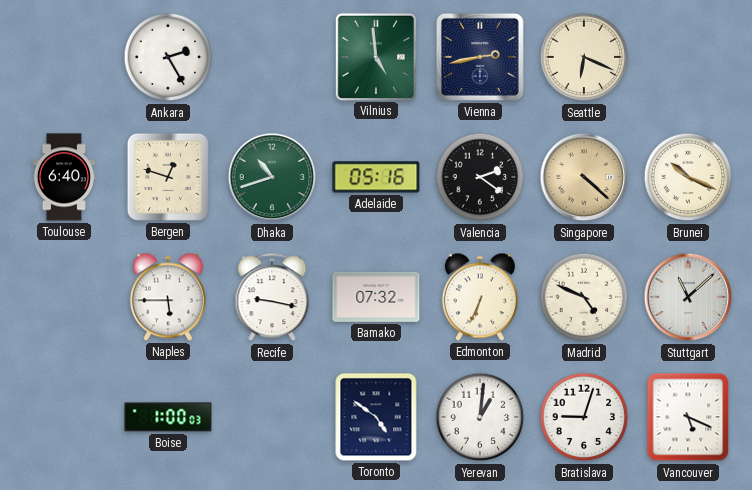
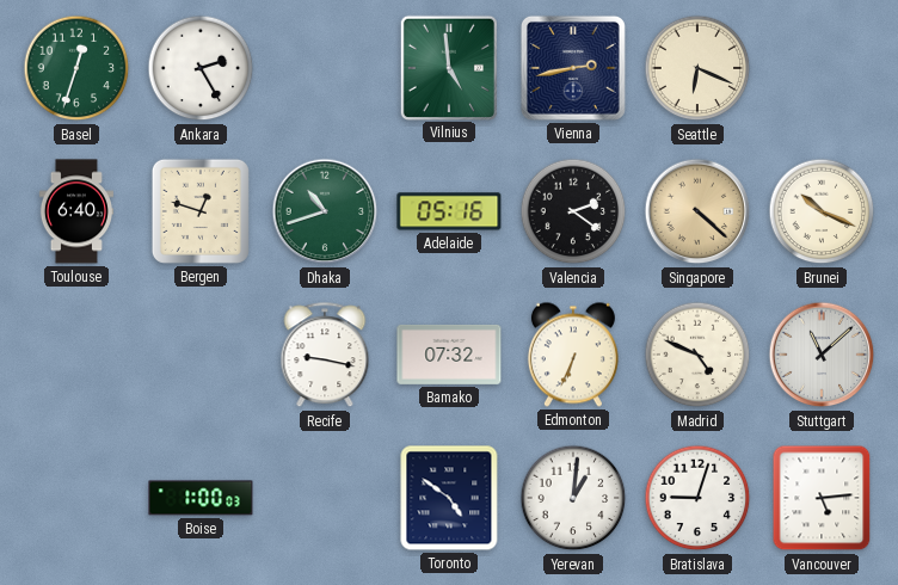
Basel: none -> 12:33
Naples: 5:45 -> none
Vancouver: 5:19 -> 5:14
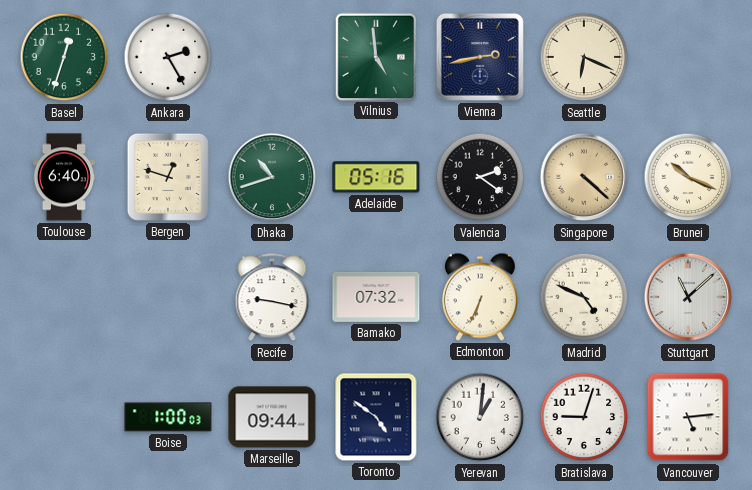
Marseille: none -> 09:44
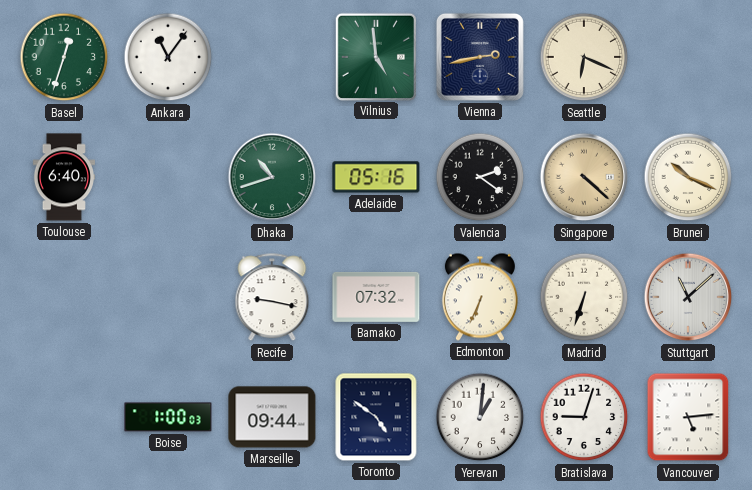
Ankara: 2:25 -> 11:06
Bergen: 12:48 -> none
Madrid: 4:49 -> 6:33
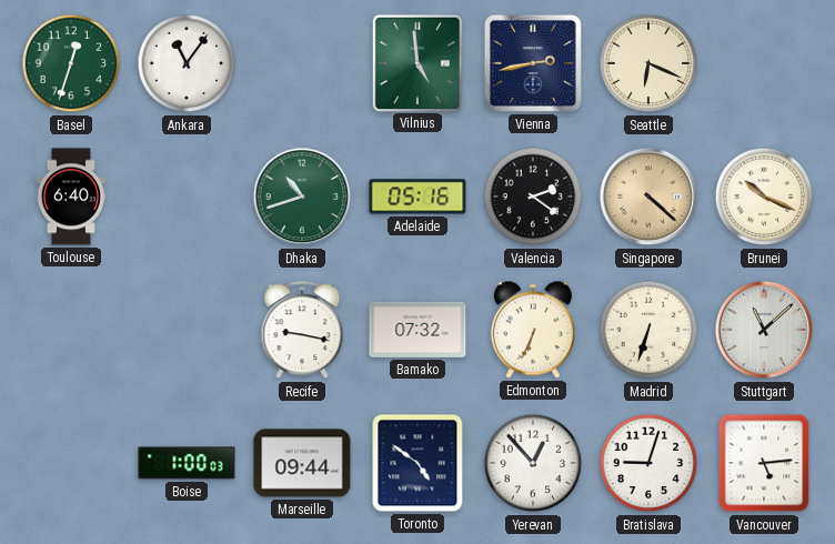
Yerevan: 1:01 -> 12:53
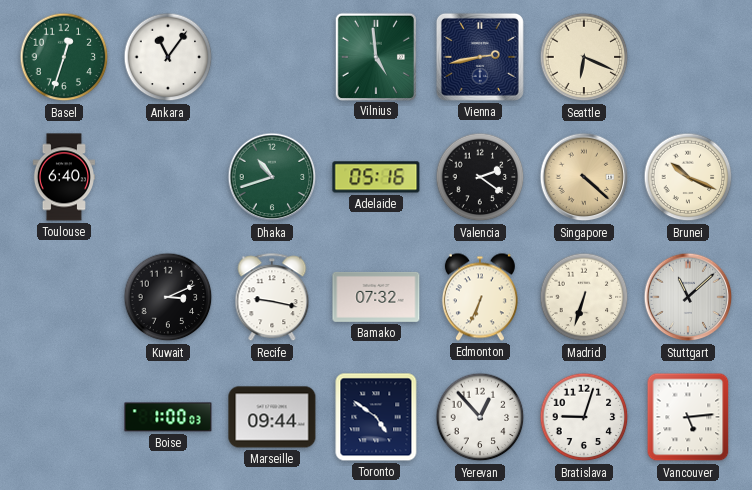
Kuwait: none -> 3:11
